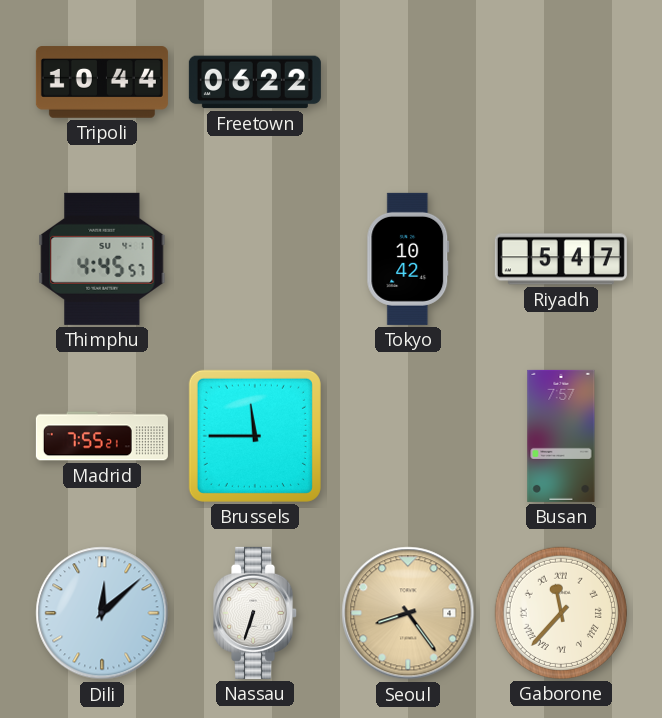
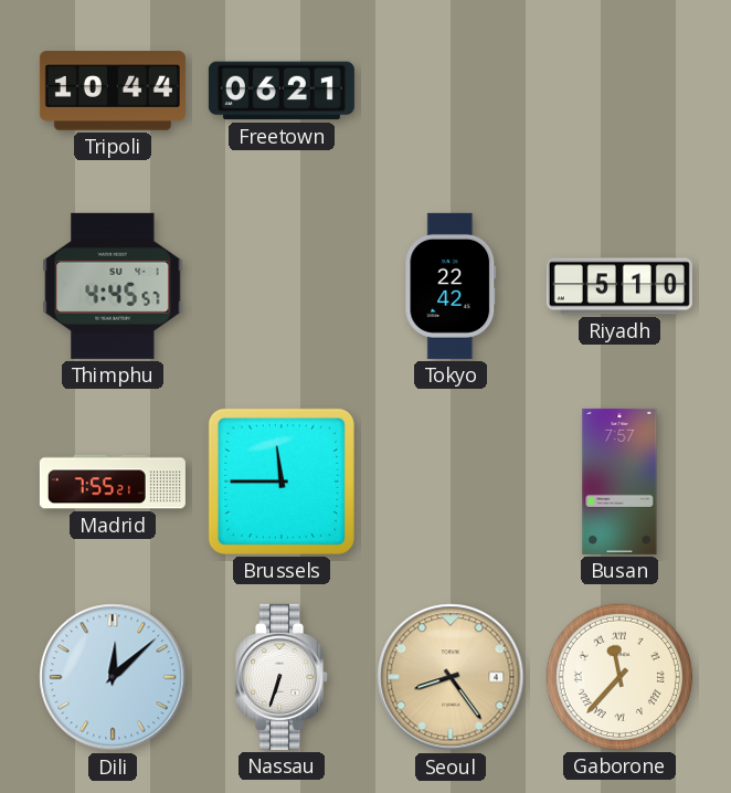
Freetown: 06:22 -> 06:21
Tokyo: 10:42 -> 22:42
Riyadh: 5:47 -> 5:10
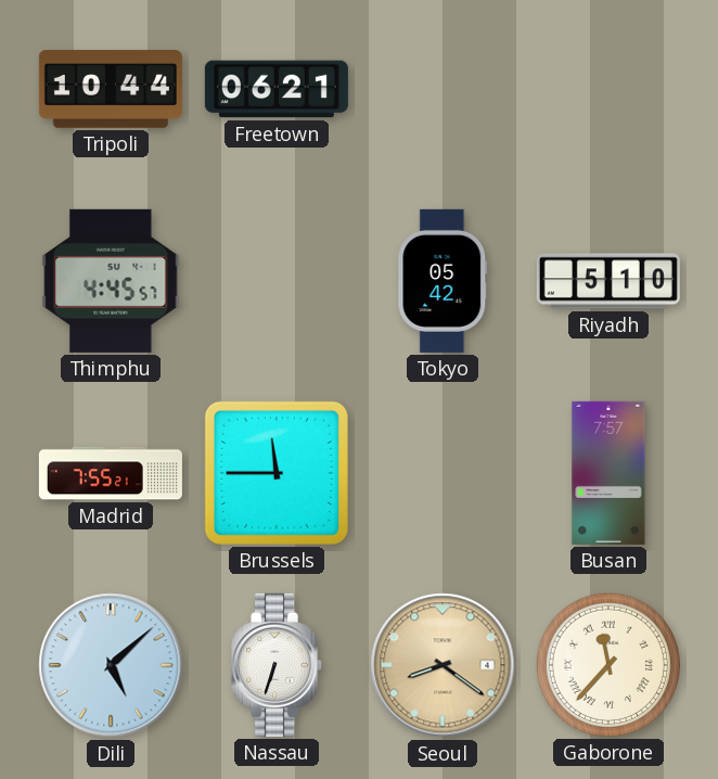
Tokyo: 22:42 -> 05:42
Dili: 12:08 -> 5:08
Seoul: 8:24 -> 8:21
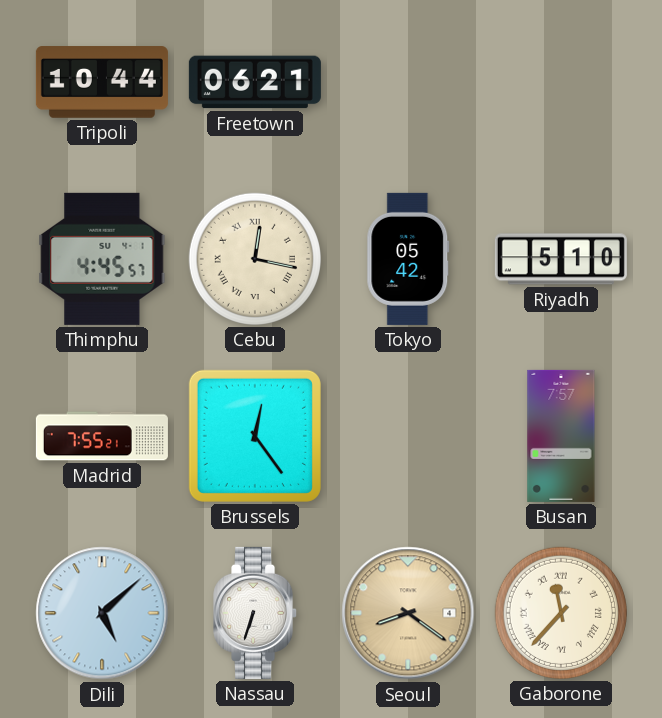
Cebu: none -> 12:17
Brussels: 11:45 -> 12:24
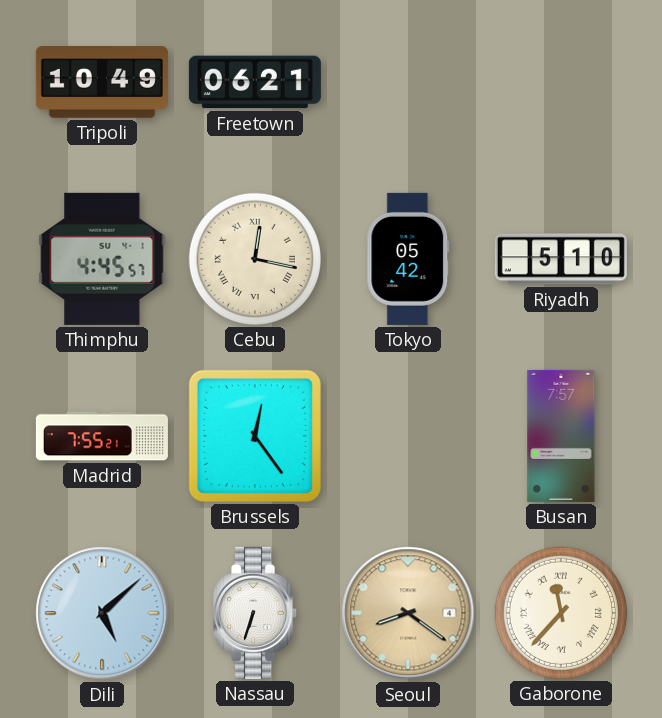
Tripoli: 10:44 -> 10:49
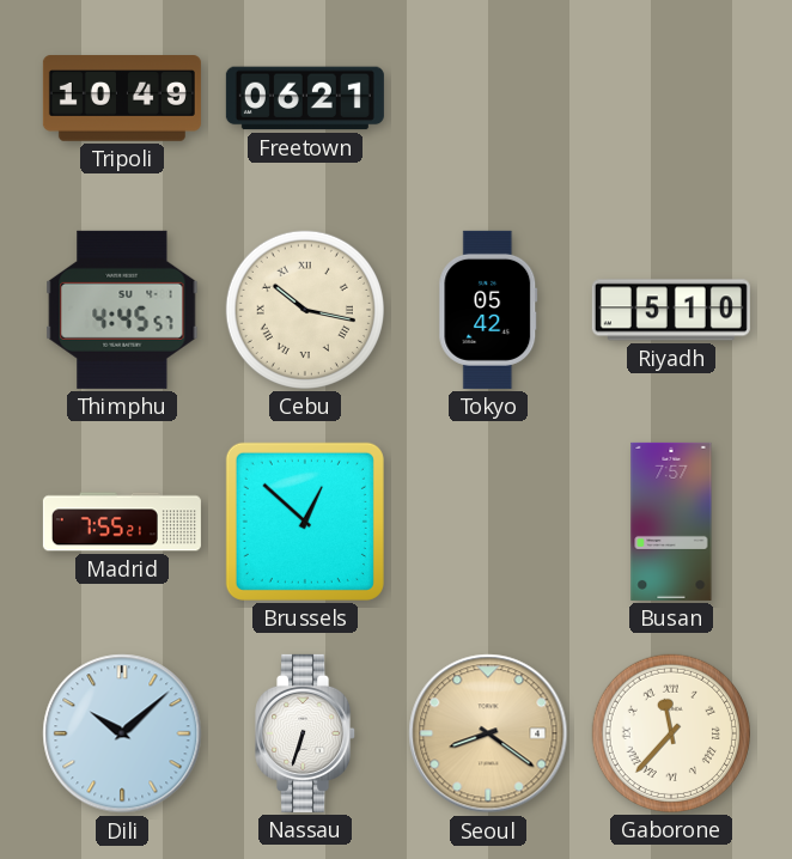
Cebu: 12:17 -> 10:17
Brussels: 12:24 -> 12:52
Dili: 5:08 -> 10:08
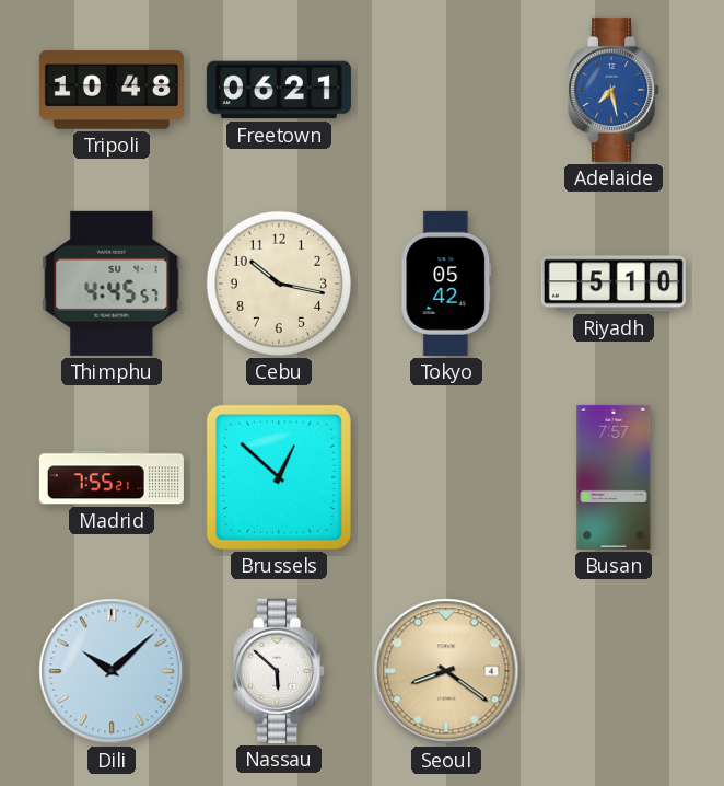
Tripoli: 10:49 -> 10:48
Adelaide: none -> 7:28
Cebu numerals: Roman -> Arabic
Nassau: 6:33 -> 5:52
Gaborone: 11:37 -> none
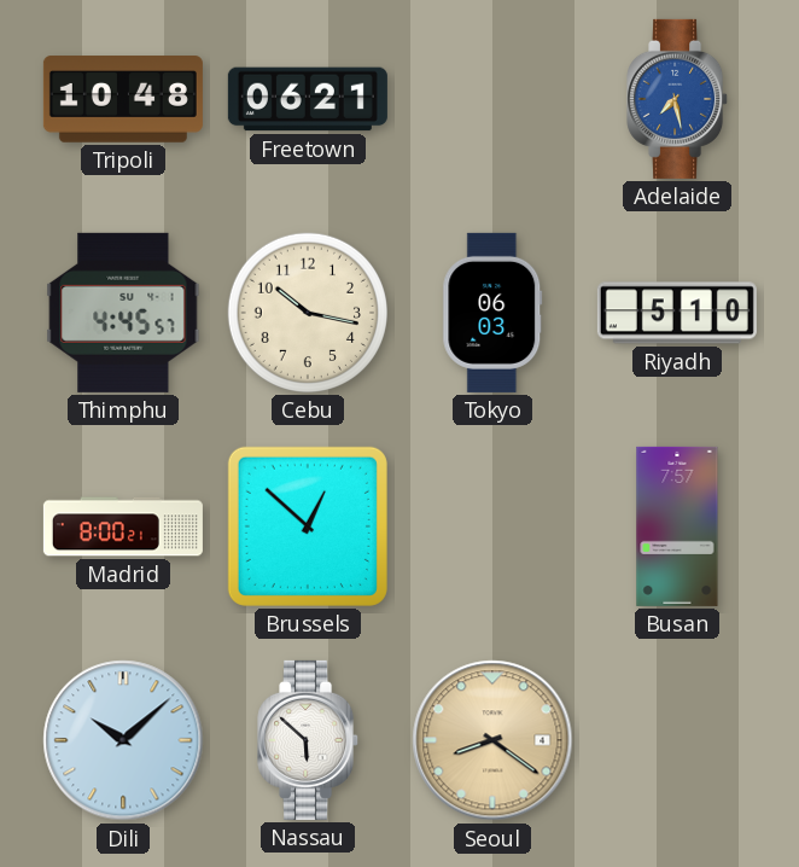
Tokyo: 05:42 -> 06:03
Madrid: 7:55 -> 8:00
